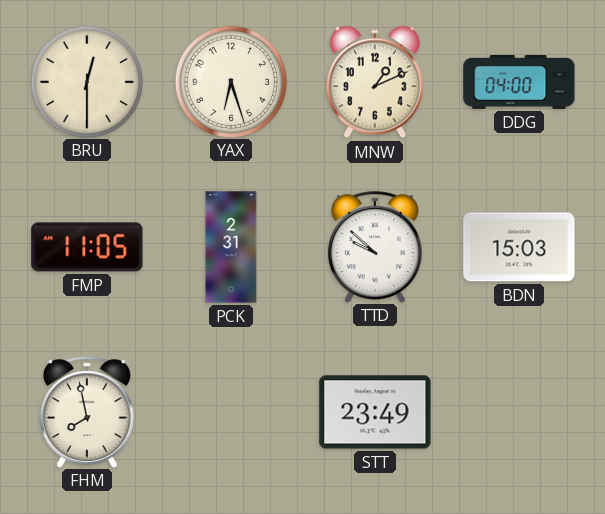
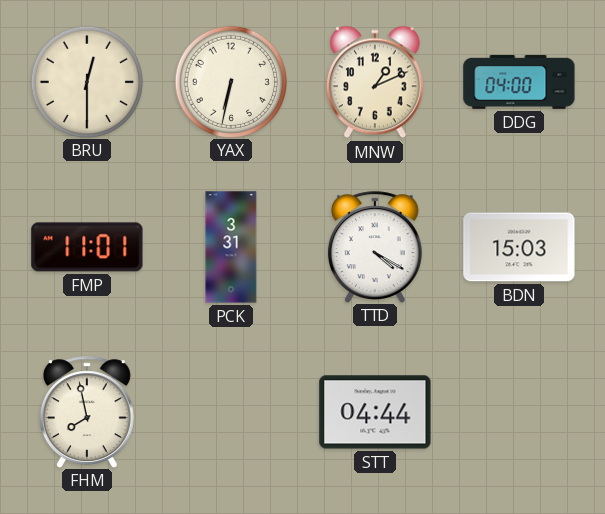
YAX: 6:27 -> 6:32
FMP: 11:05 -> 11:01
PCK: 2:31 -> 3:31
TTD: 9:52 -> 4:20
STT: 23:49 -> 04:44
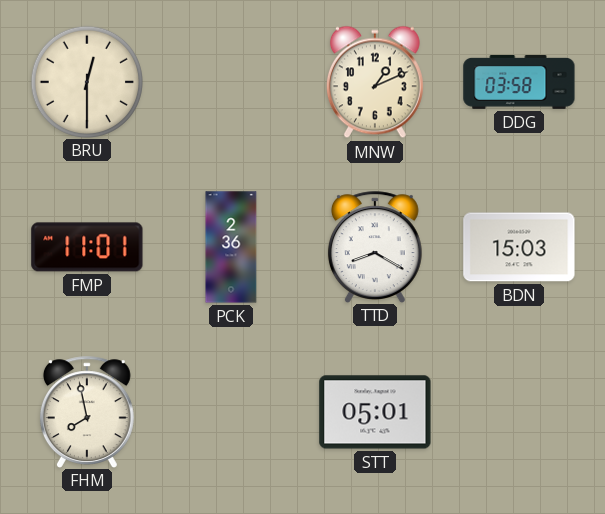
YAX: 6:32 -> none
DDG: 04:00 -> 03:58
PCK: 3:31 -> 2:36
TTD: 4:20 -> 8:20
STT: 04:44 -> 05:01
